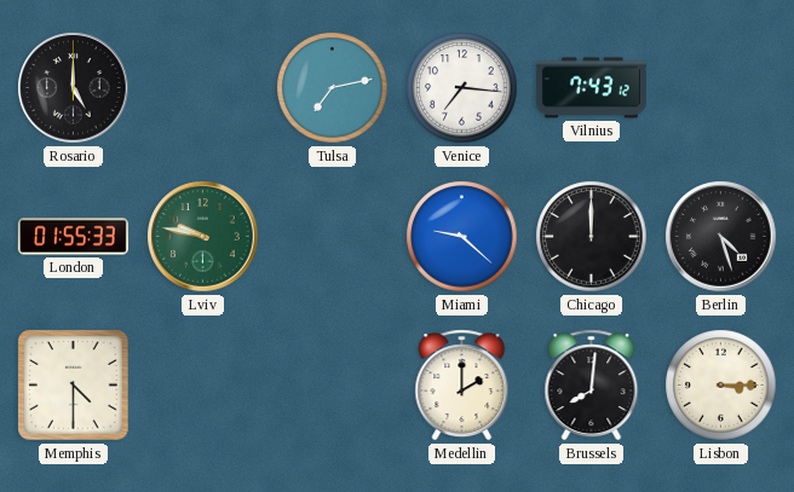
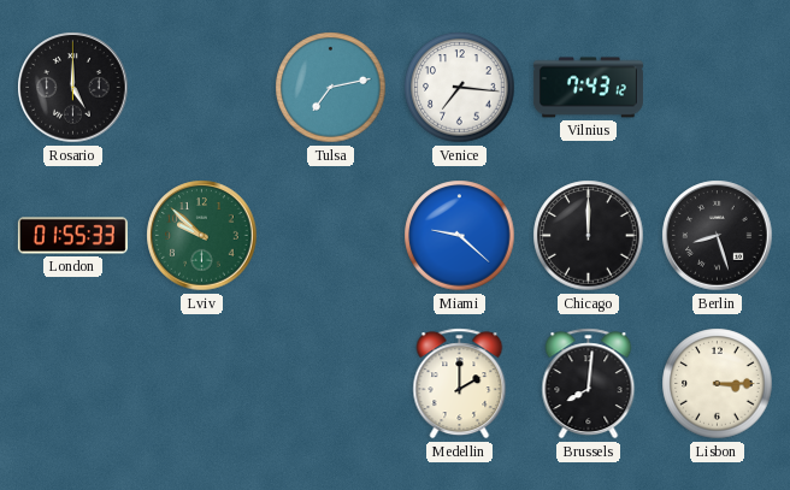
Lviv: 9:47 -> 9:52
Berlin: 4:27 -> 8:27
Memphis: 4:30 -> none
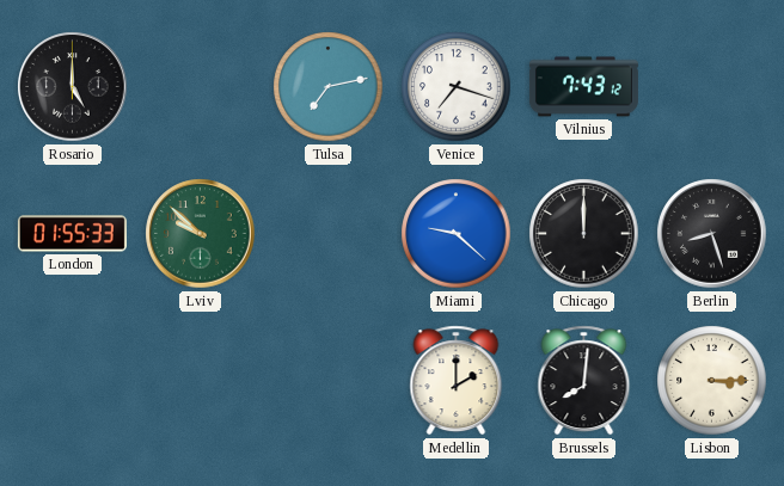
Venice: 7:16 -> 7:18
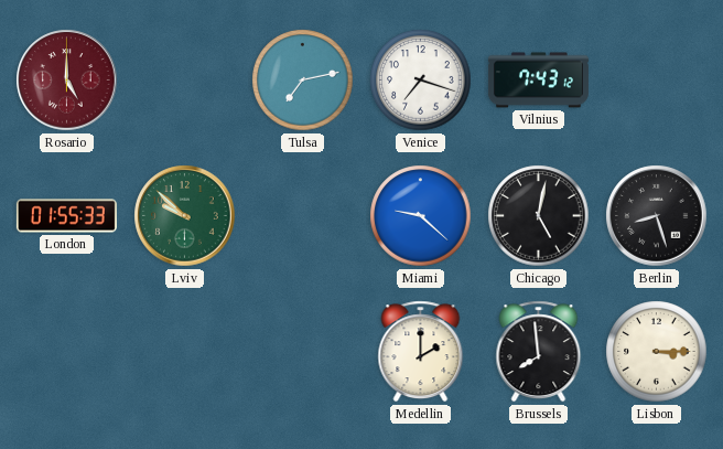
Rosario dial: black -> burgundy
Chicago: 12:00 -> 5:02
Brussels: 8:01 -> 7:59
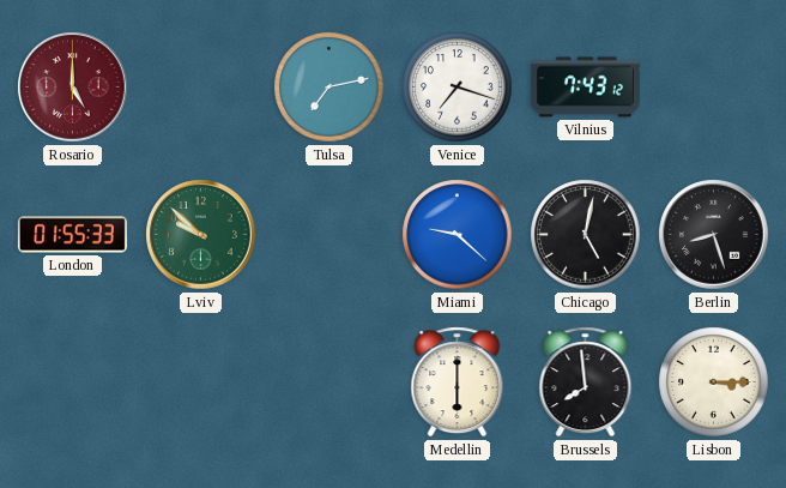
Medellin: 2:00 -> 6:00
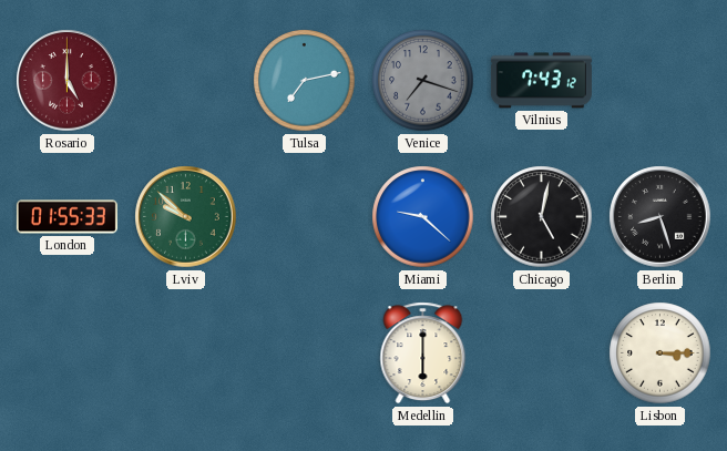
Venice dial: white -> grey
Brussels: 7:59 -> none
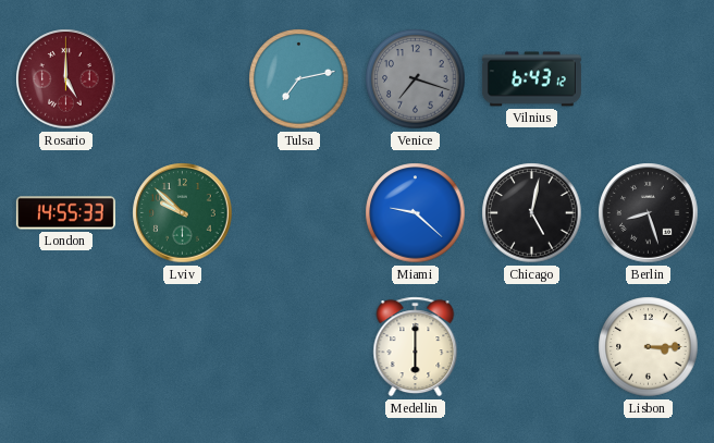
Vilnius: 7:43 -> 6:43
London: 01:55 -> 14:55
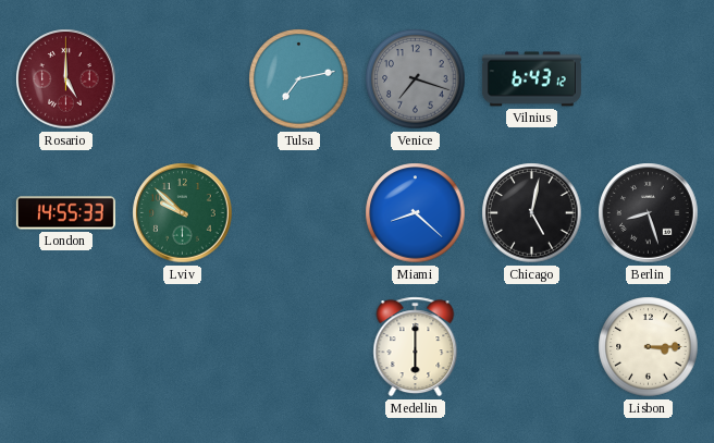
Miami: 9:22 -> 8:22
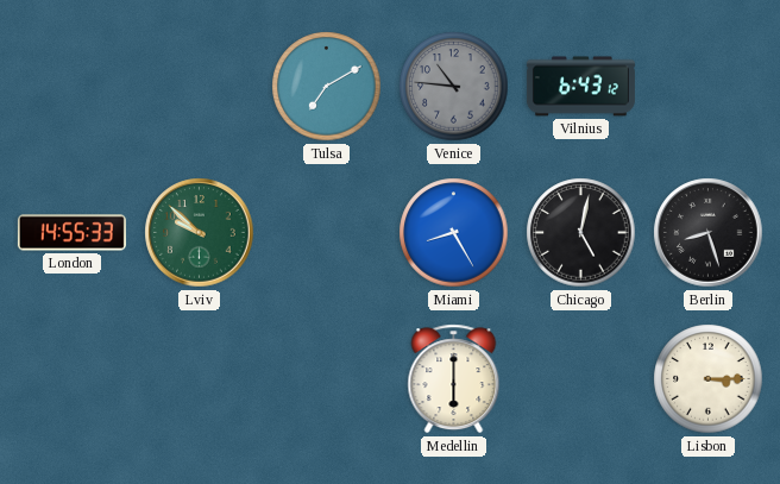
Rosario: 5:00 -> none
Tulsa: 7:13 -> 7:10
Venice: 7:18 -> 10:46
Miami: 8:22 -> 8:25
